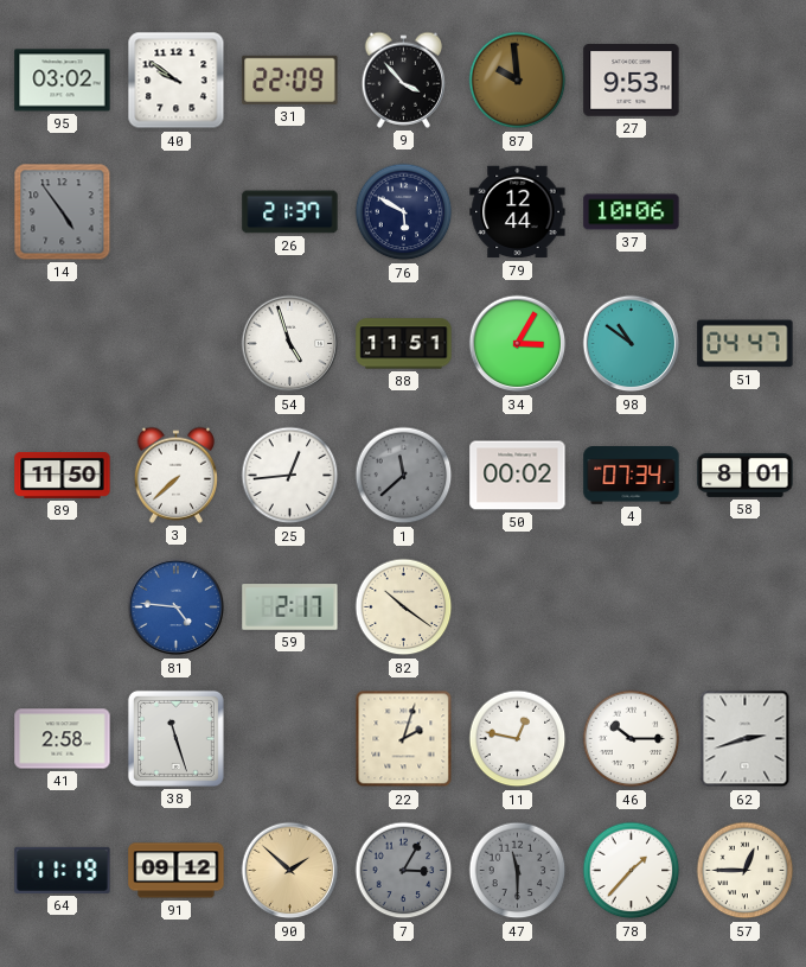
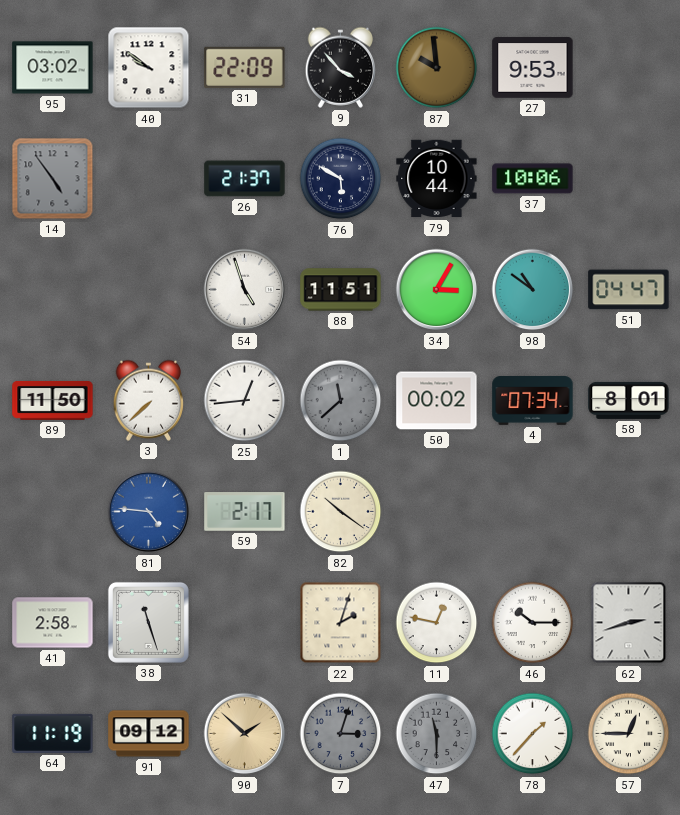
79: 12:44 -> 10:44
7: 3:05 -> 3:03
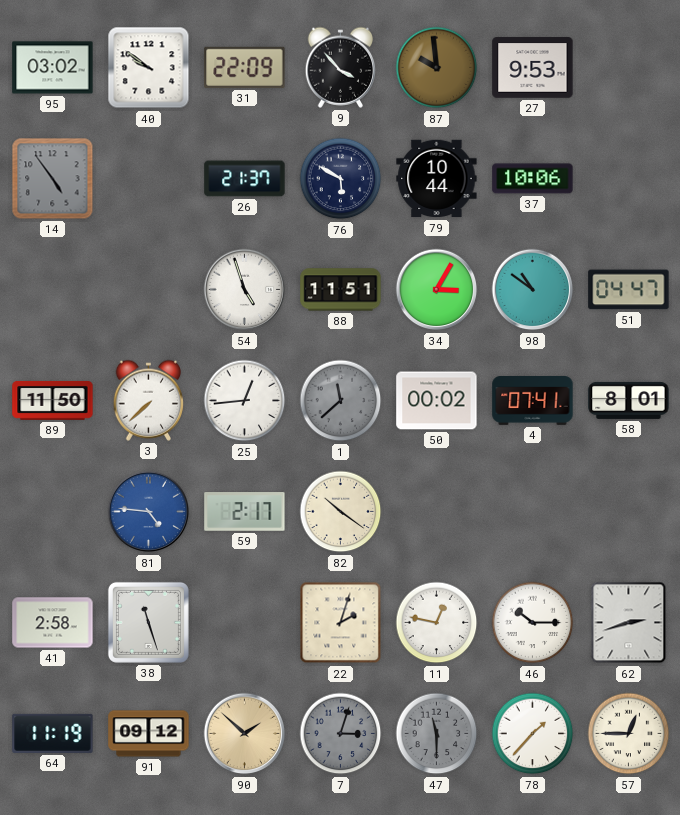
4: 07:34 -> 07:41
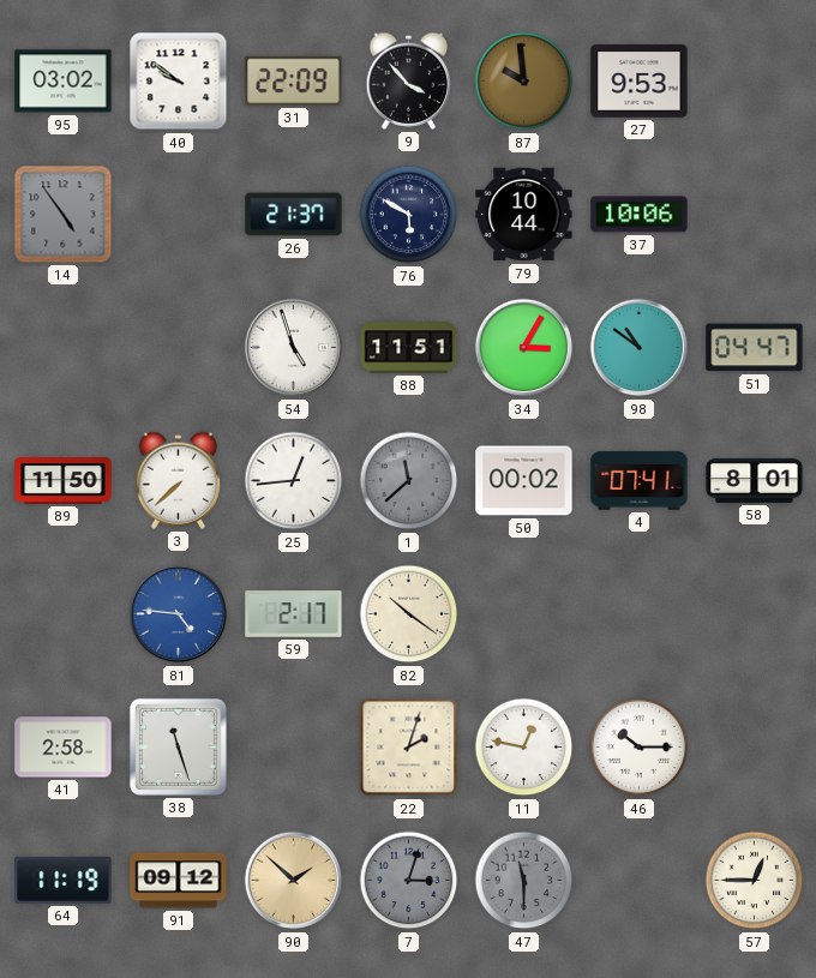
62: 2:42 -> none
78: 1:37 -> none
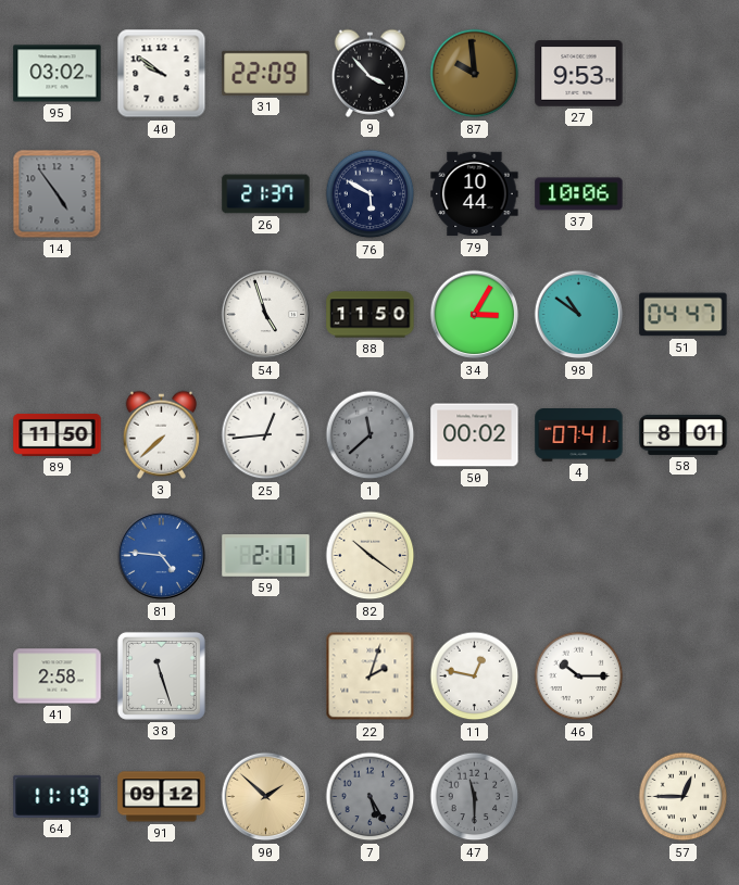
88: 11:51 -> 11:50
7: 3:03 -> 5:25
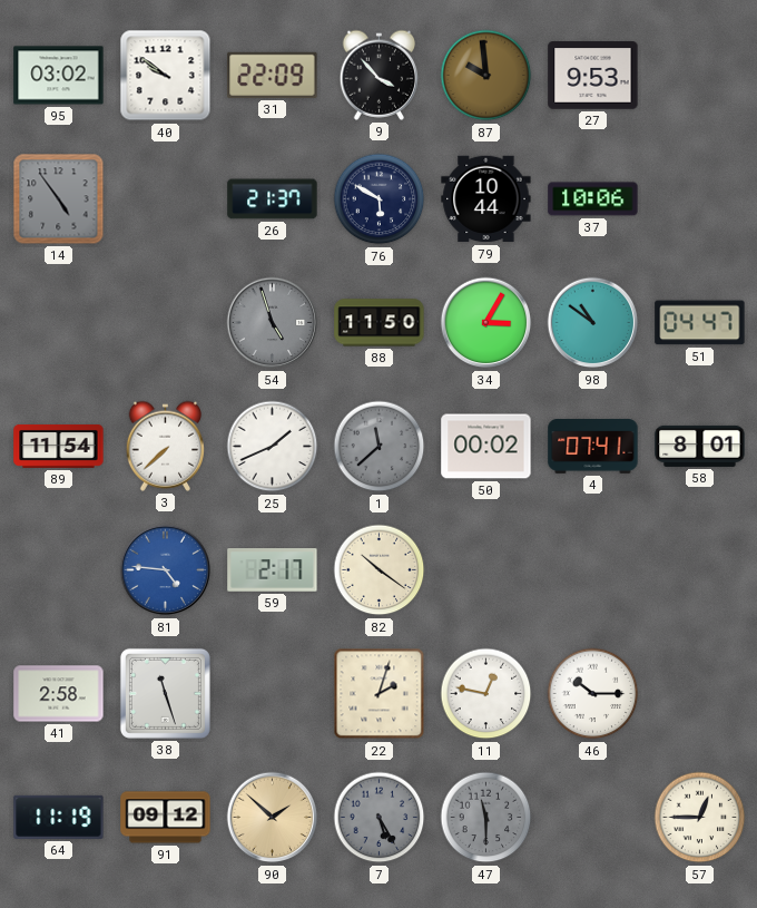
54 dial: white -> grey
89: 11:50 -> 11:54
25: 12:44 -> 1:41
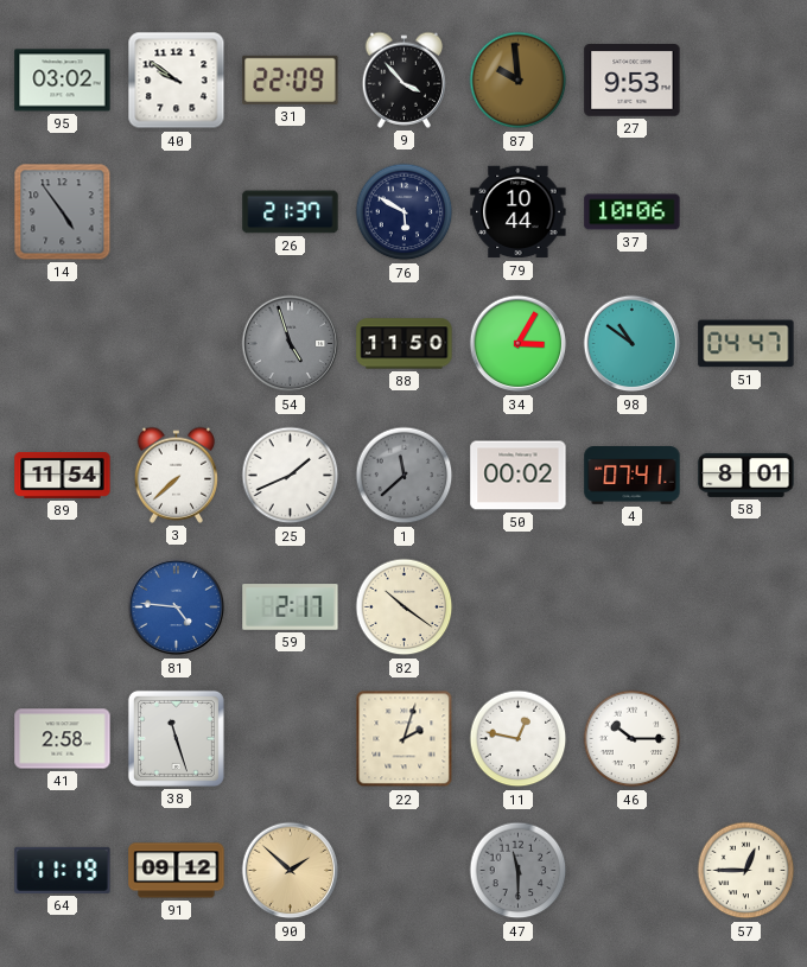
7: 5:25 -> none
